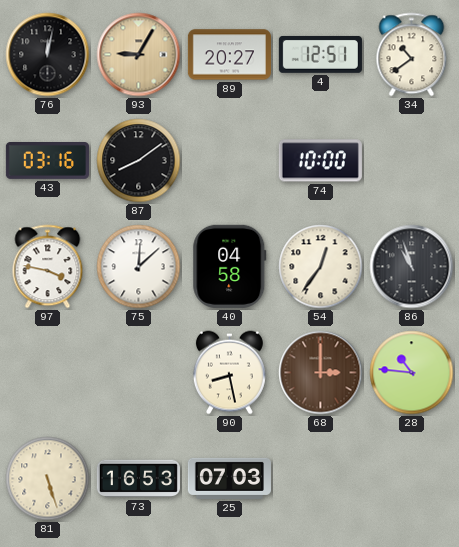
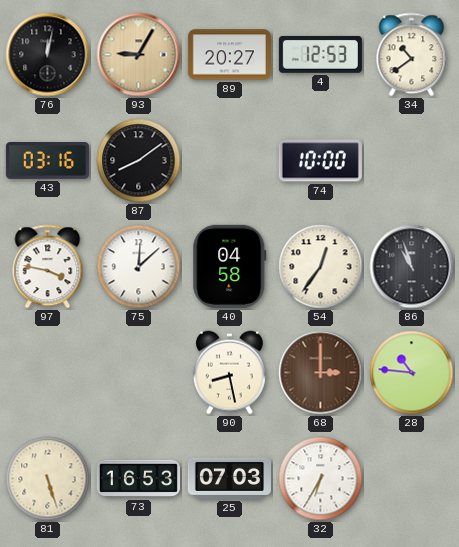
4: 12:51 -> 12:53
32: none -> 6:35
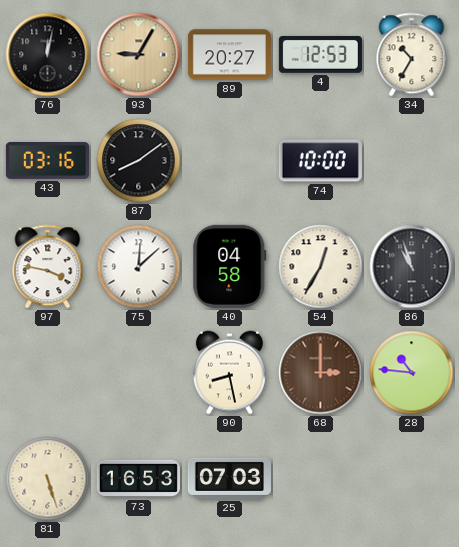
34: 10:39 -> 10:35
54: 12:36 -> 12:35
32: 6:35 -> none
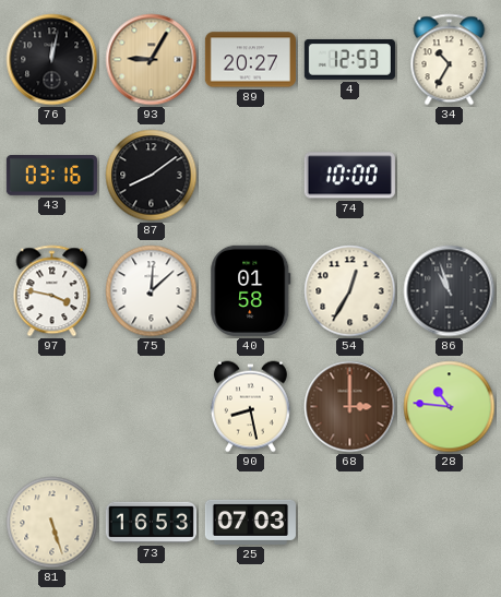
40: 04:58 -> 01:58
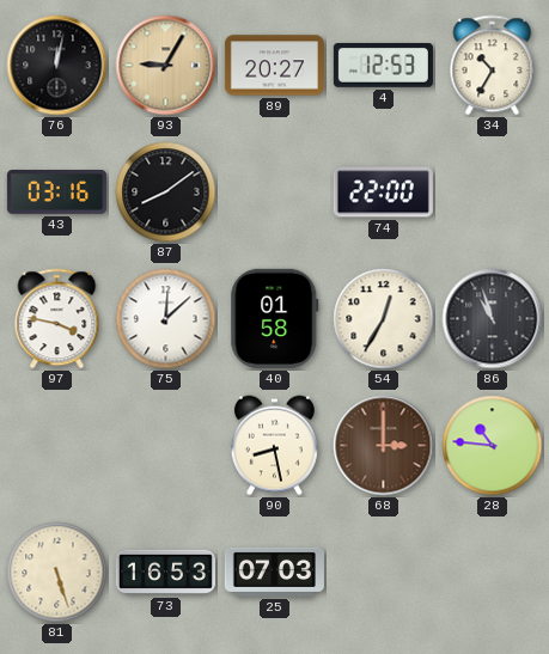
74: 10:00 -> 22:00
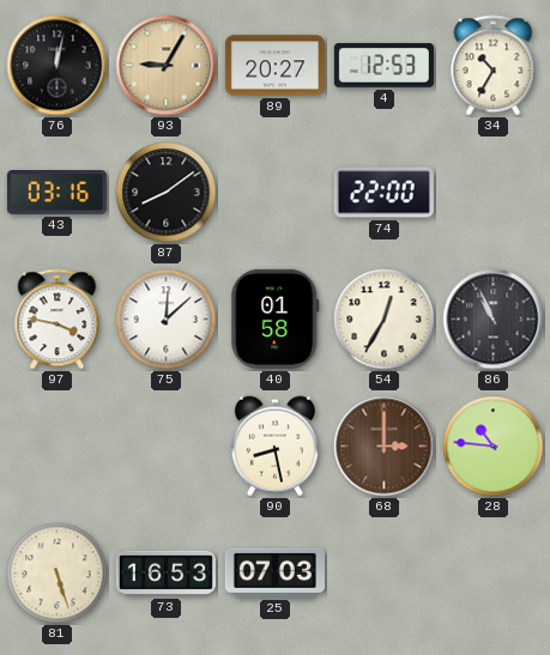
86: 10:57 -> 10:56
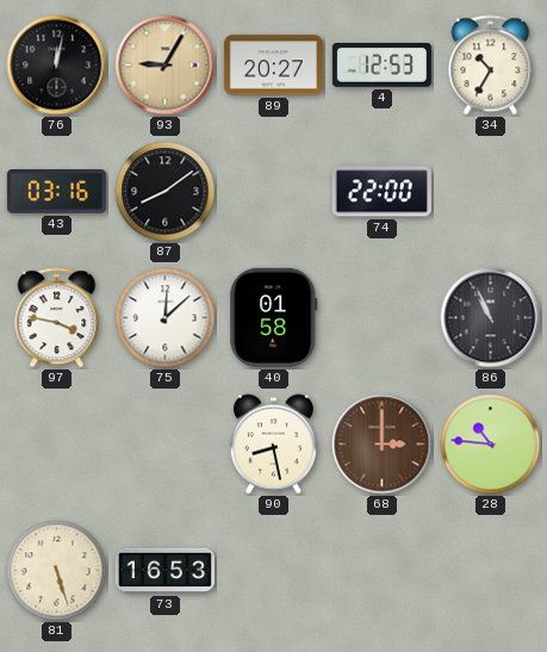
54: 12:35 -> none
25: 07:03 -> none
